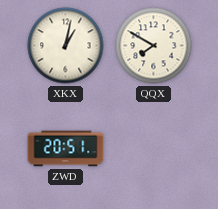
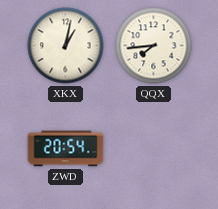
QQX: 7:50 -> 7:44
ZWD: 20:51 -> 20:54
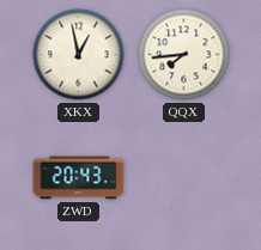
XKX: 1:02 -> 12:58
ZWD: 20:54 -> 20:43
